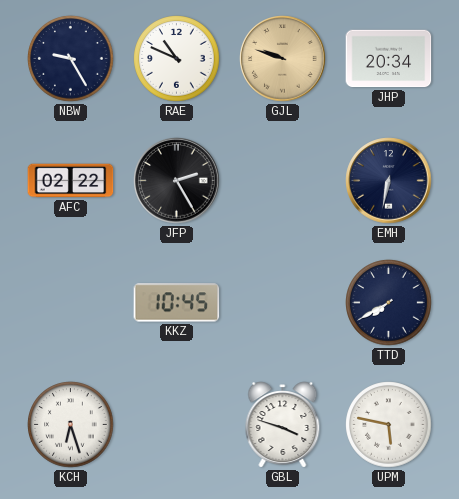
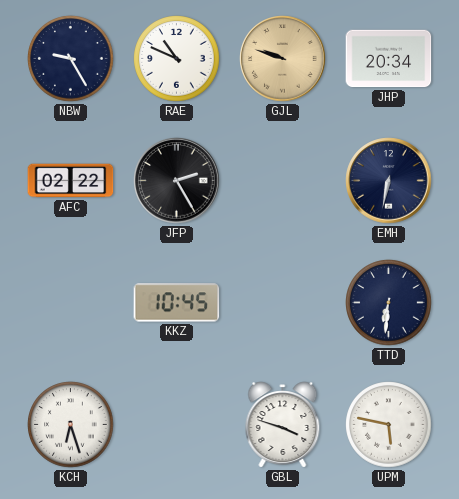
TTD: 7:40 -> 6:31
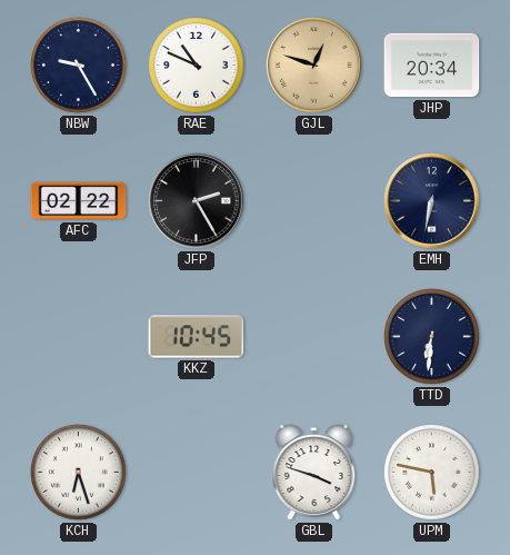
GJL: 9:48 -> 12:48
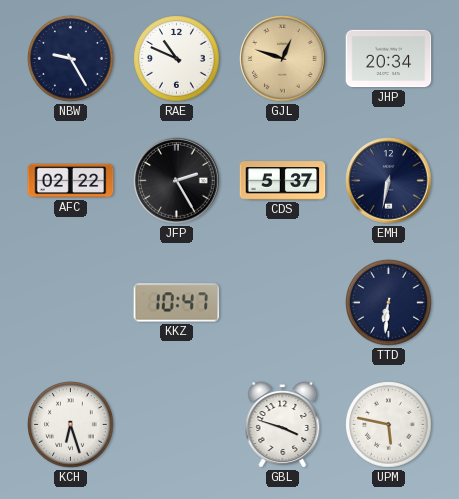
CDS: none -> 5:37
KKZ: 10:45 -> 10:47
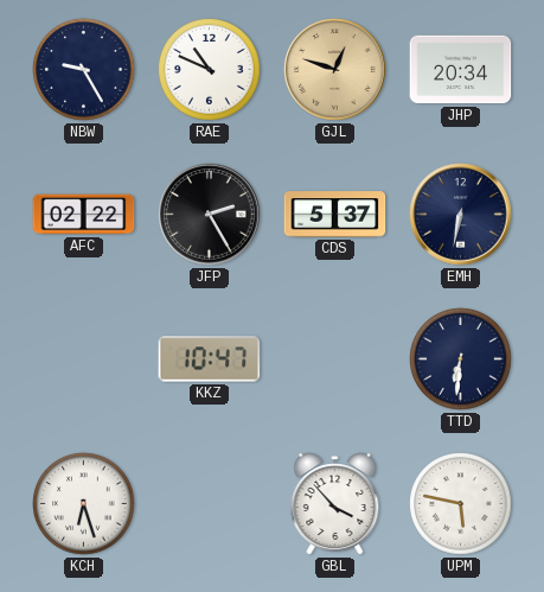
GBL: 3:48 -> 3:53
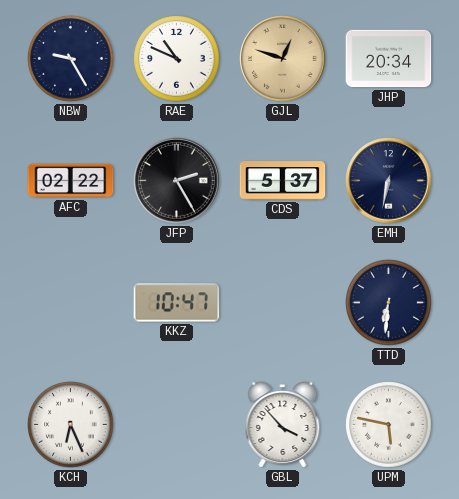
KCH: 6:27 -> 6:26
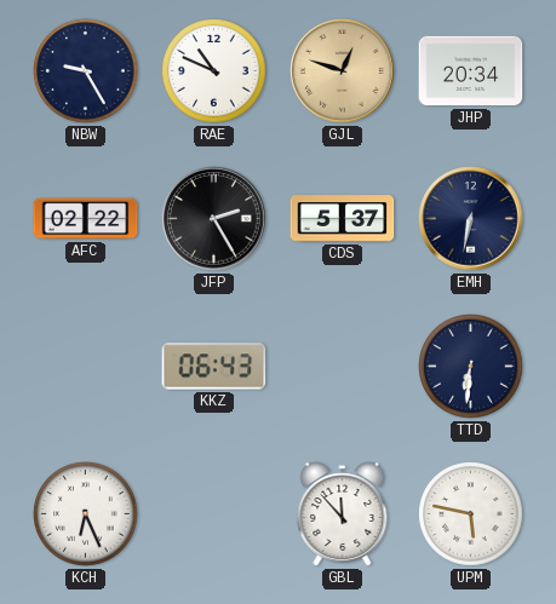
KKZ: 10:47 -> 06:43
GBL: 3:53 -> 11:53
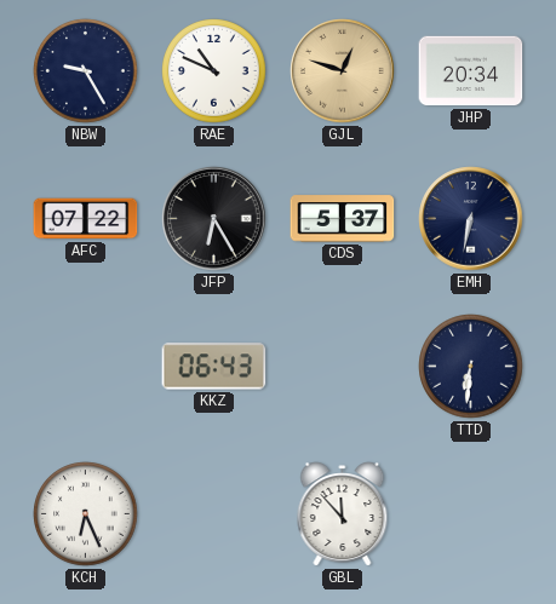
AFC: 02:22 -> 07:22
JFP: 2:25 -> 6:25
UPM: 5:47 -> none
